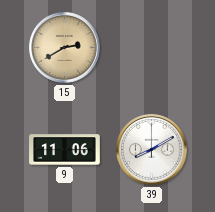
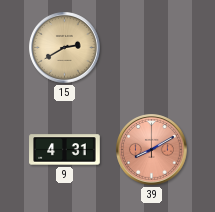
9: 11:06 -> 4:31
39 dial: white -> salmon
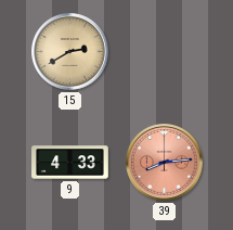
9: 4:31 -> 4:33
39: 8:10 -> 8:14
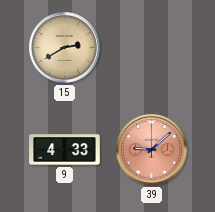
39: 8:14 -> 9:08
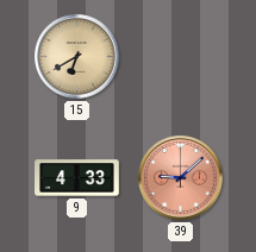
15: 2:40 -> 6:40
